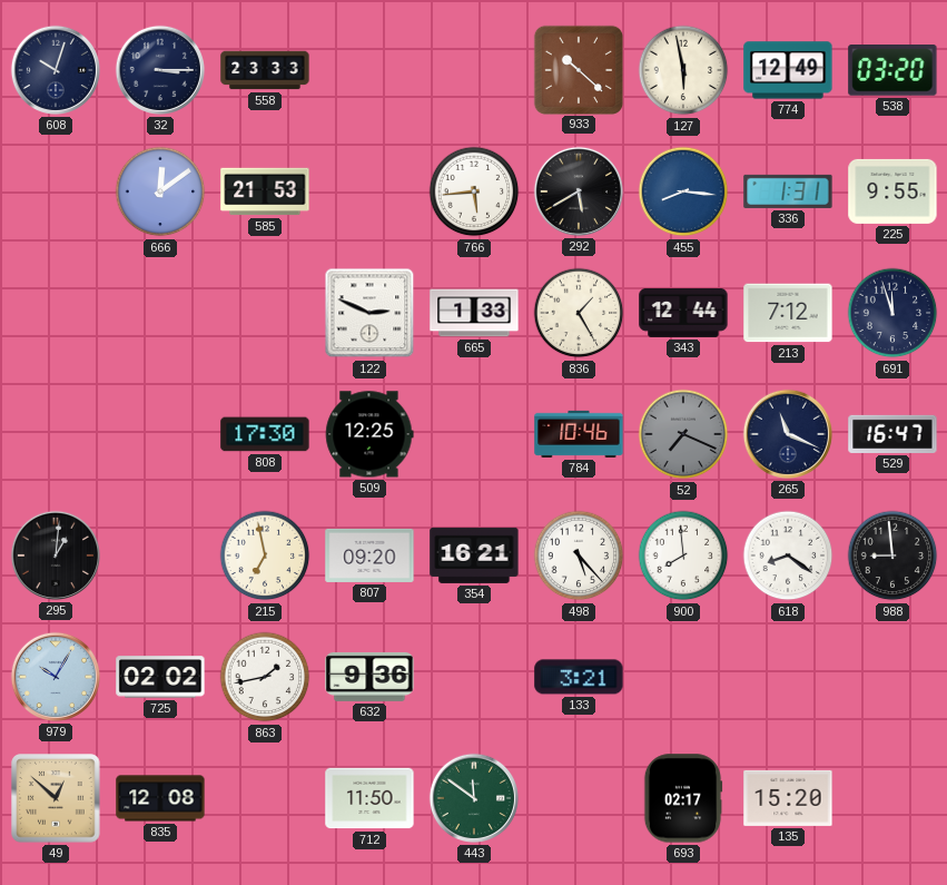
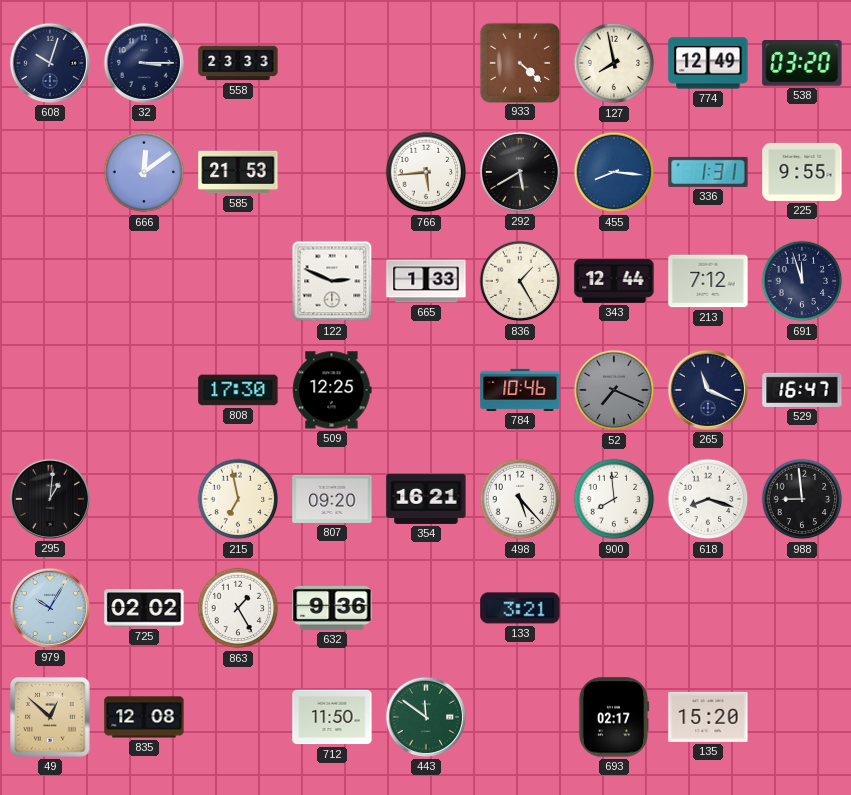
933: 10:22 -> 4:22
127: 5:58 -> 7:58
618: 8:21 -> 8:18
863: 1:43 -> 1:25
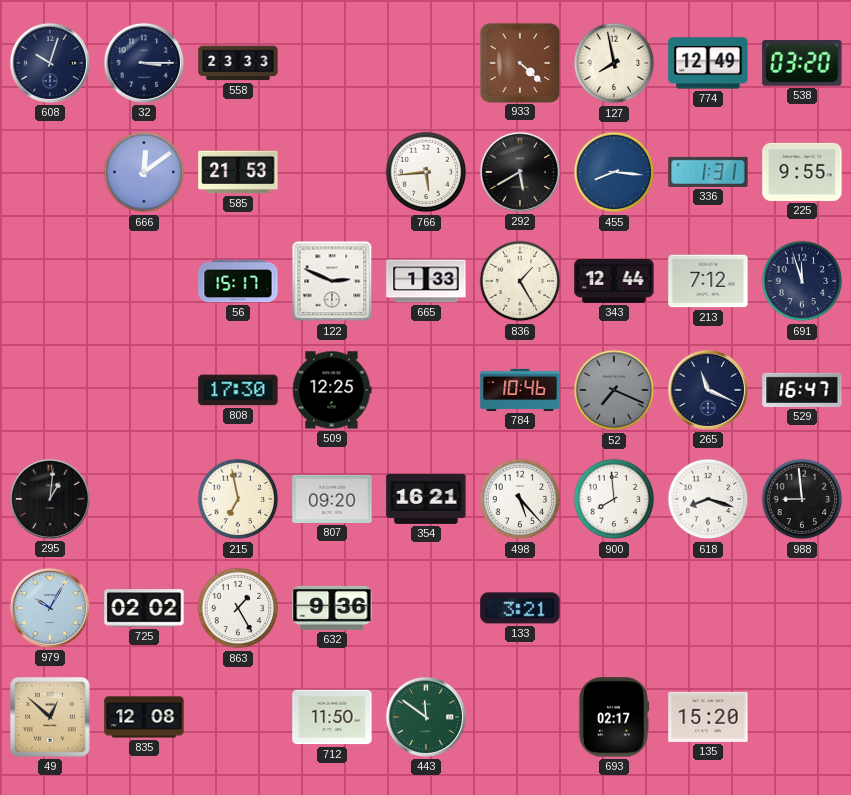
56: none -> 15:17
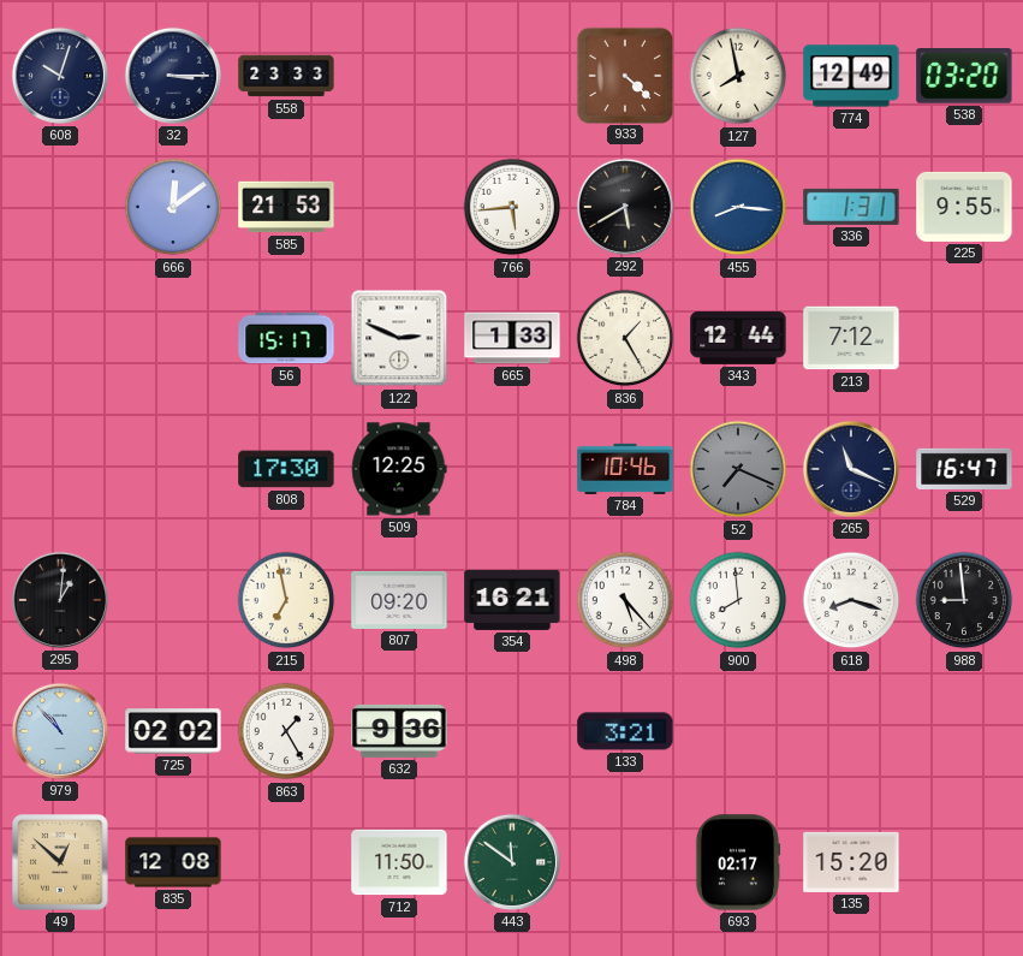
691: 11:57 -> none
979: 10:05 -> 10:53
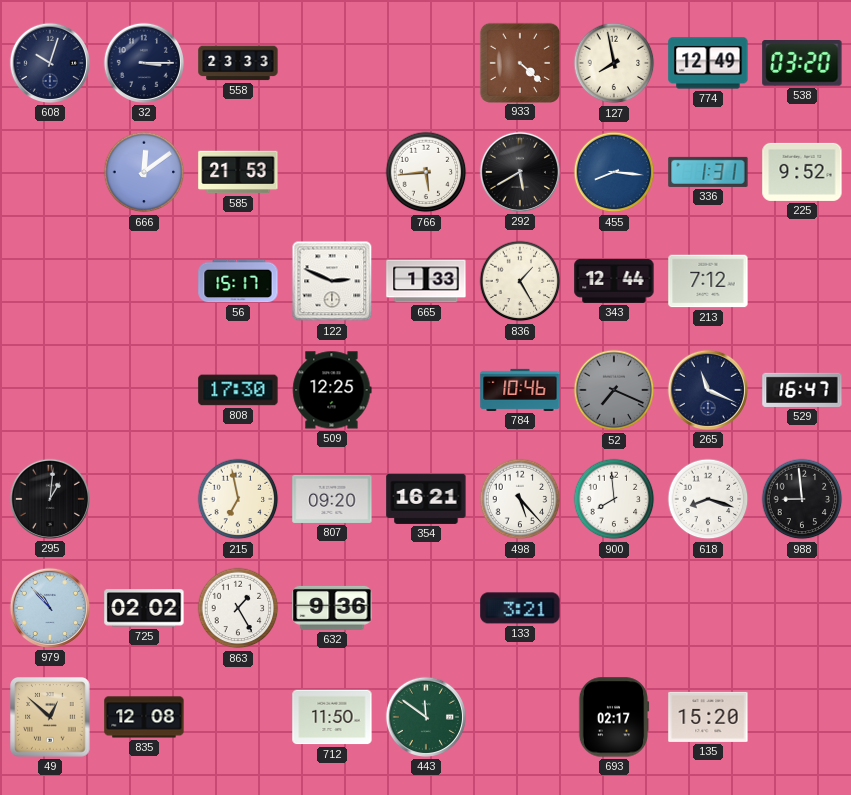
225: 9:55 -> 9:52
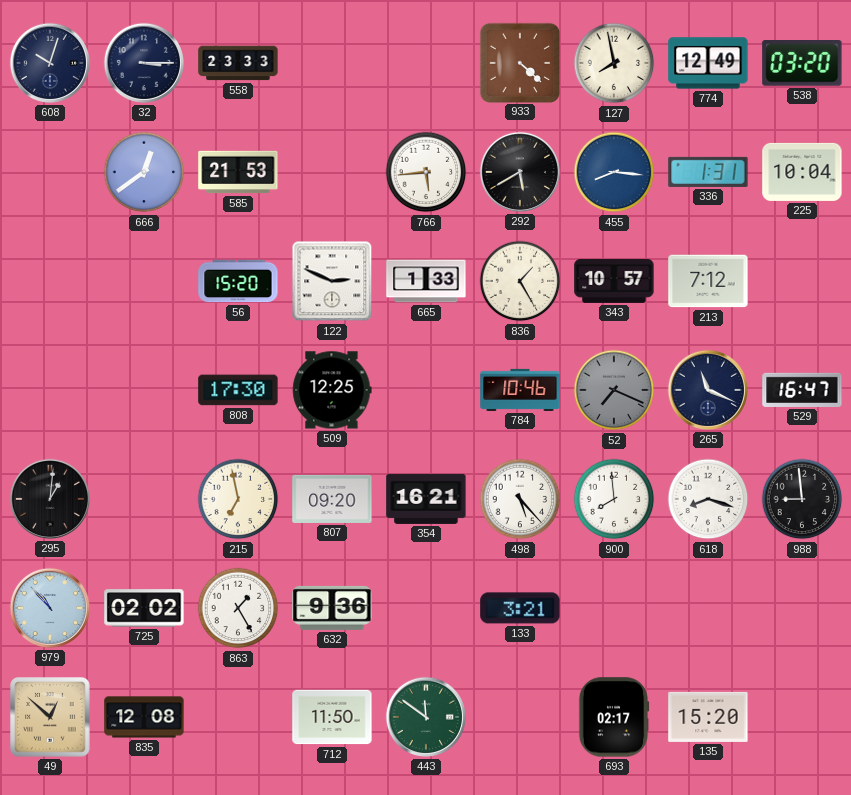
666: 12:09 -> 12:39
225: 9:52 -> 10:04
56: 15:17 -> 15:20
343: 12:44 -> 10:57
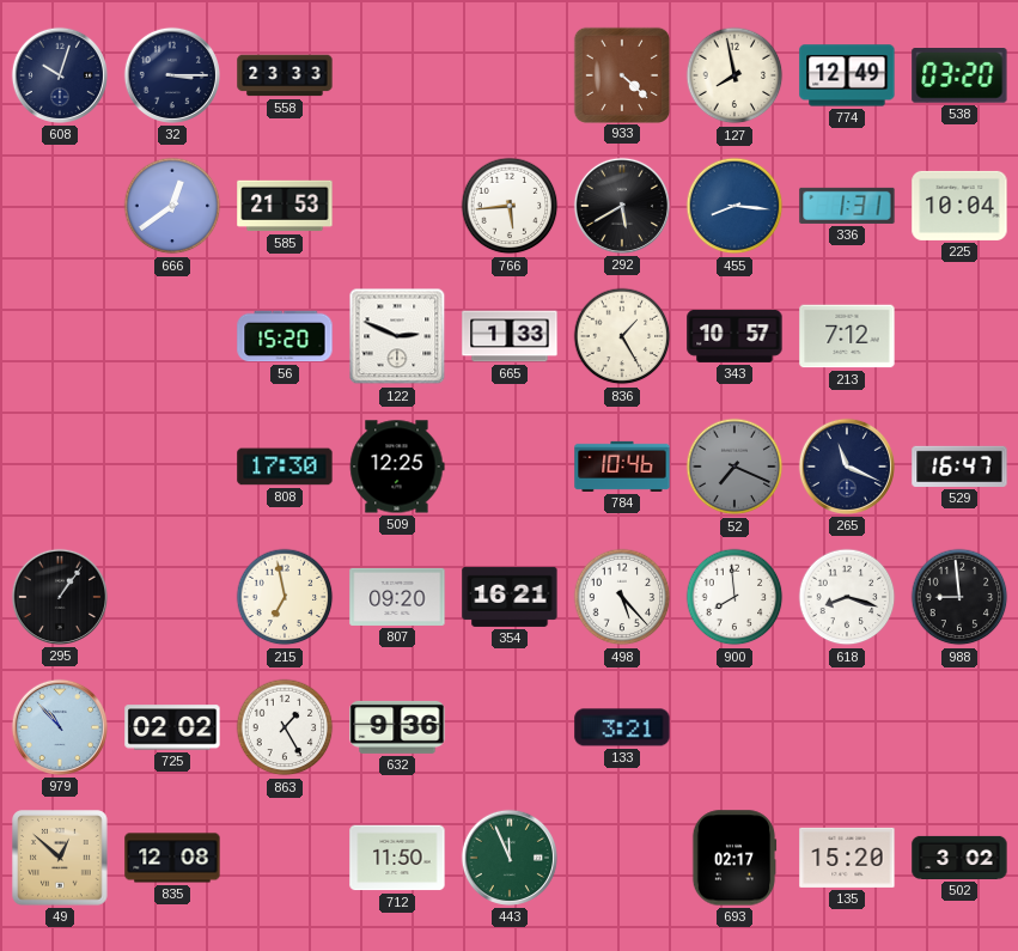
295: 1:01 -> 1:06
443: 11:51 -> 11:56
502: none -> 3:02
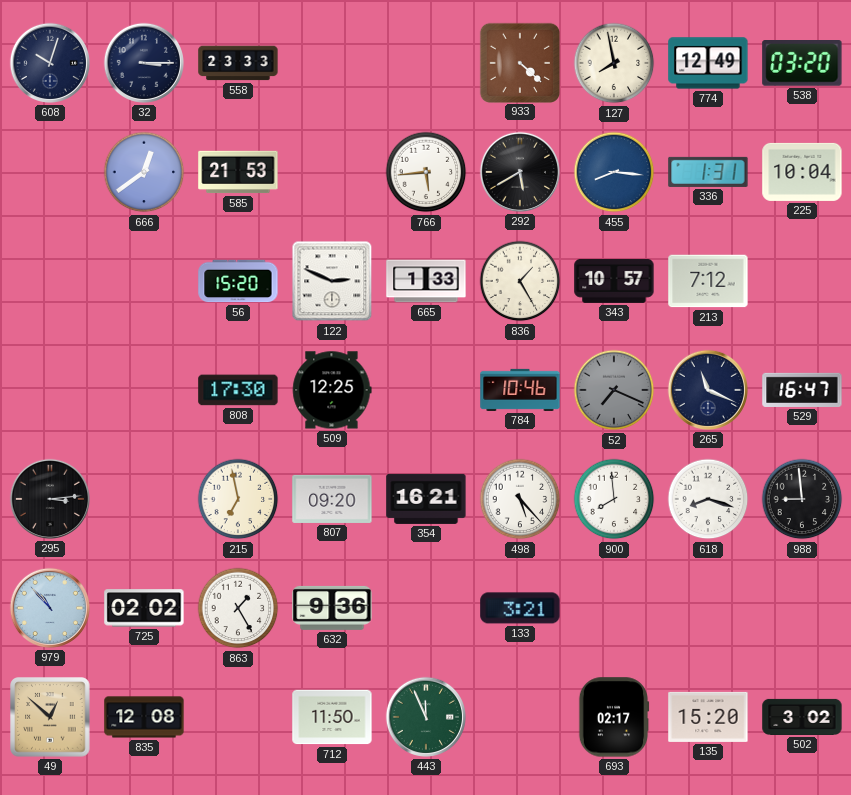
295: 1:06 -> 3:14
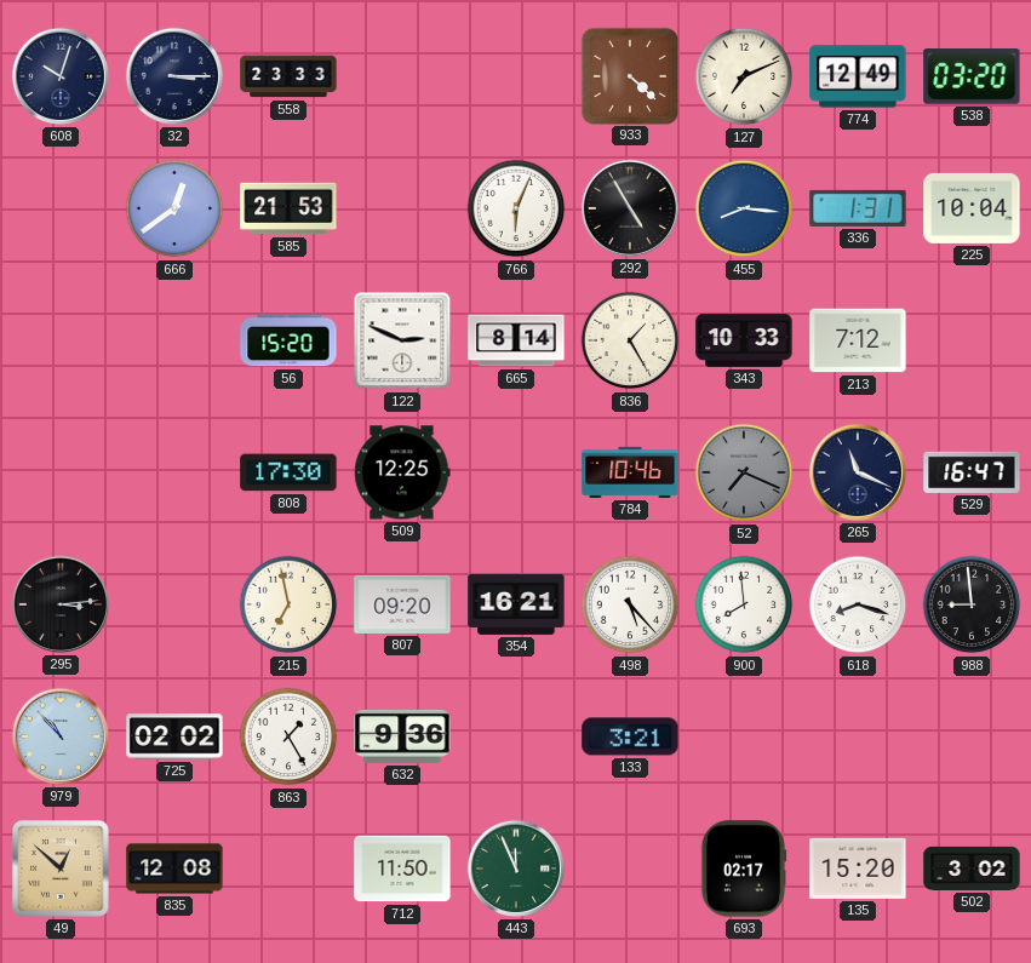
127: 7:58 -> 7:11
766: 5:44 -> 6:04
292: 5:40 -> 4:55
665: 1:33 -> 8:14
343: 10:57 -> 10:33
